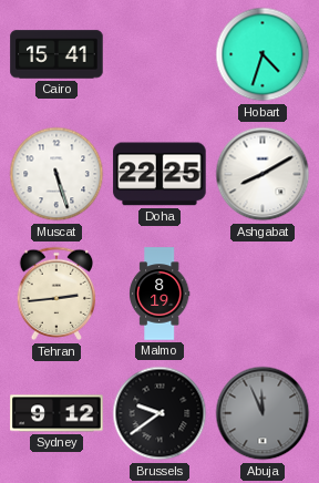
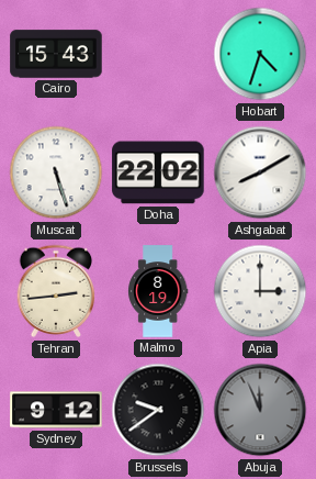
Cairo: 15:41 -> 15:43
Doha: 22:25 -> 22:02
Apia: none -> 3:00
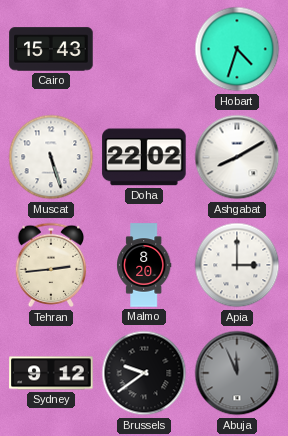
Malmo: 8:19 -> 8:20
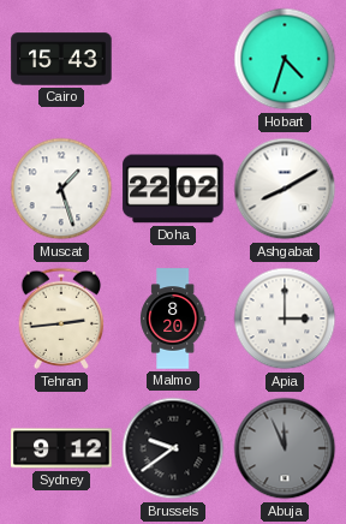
Muscat: 5:27 -> 1:27
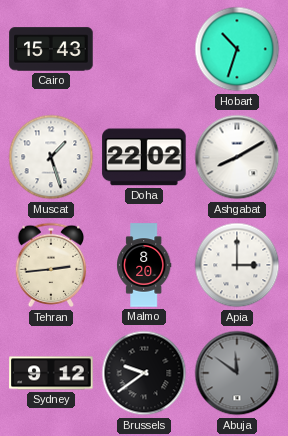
Hobart: 4:33 -> 10:33
Abuja: 11:56 -> 11:51
